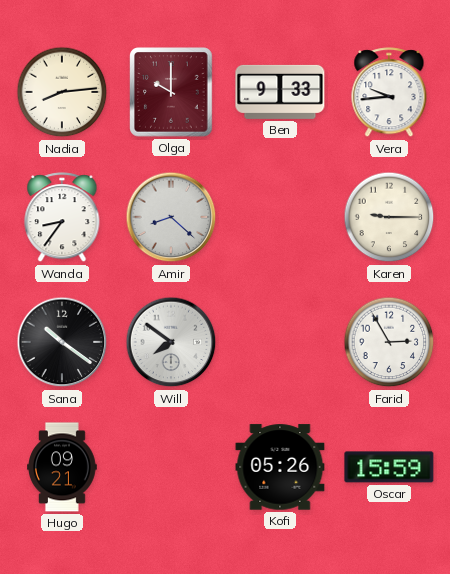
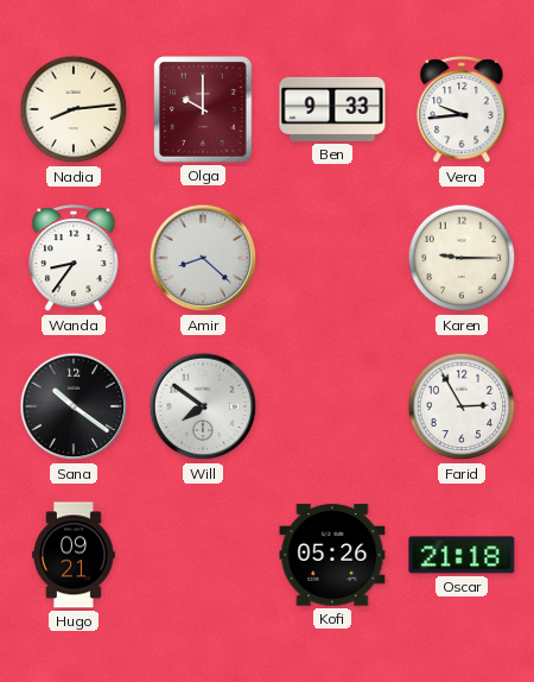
Oscar: 15:59 -> 21:18
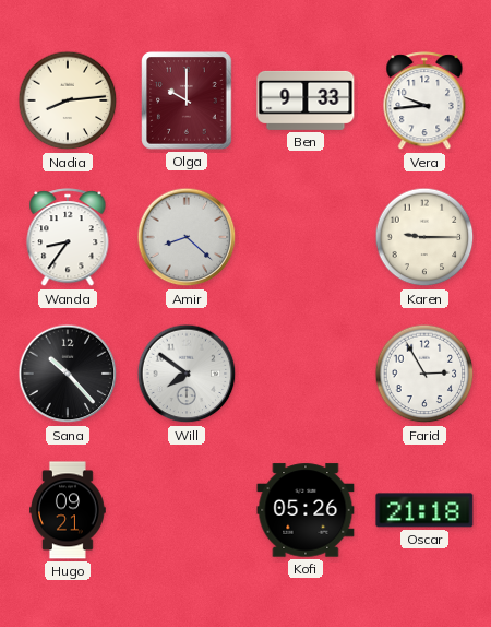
Sana: 10:21 -> 10:23
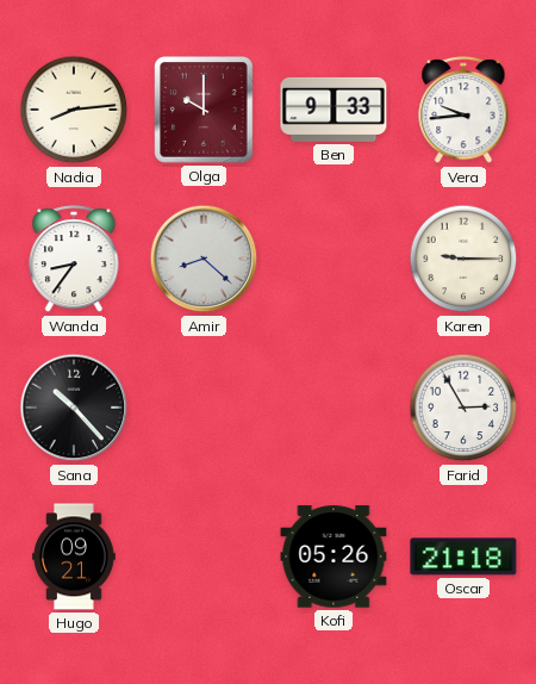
Will: 7:51 -> none
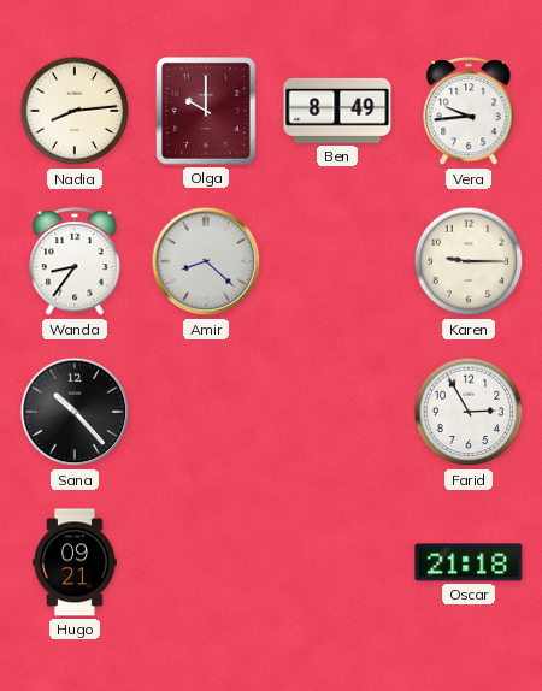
Ben: 9:33 -> 8:49
Kofi: 05:26 -> none
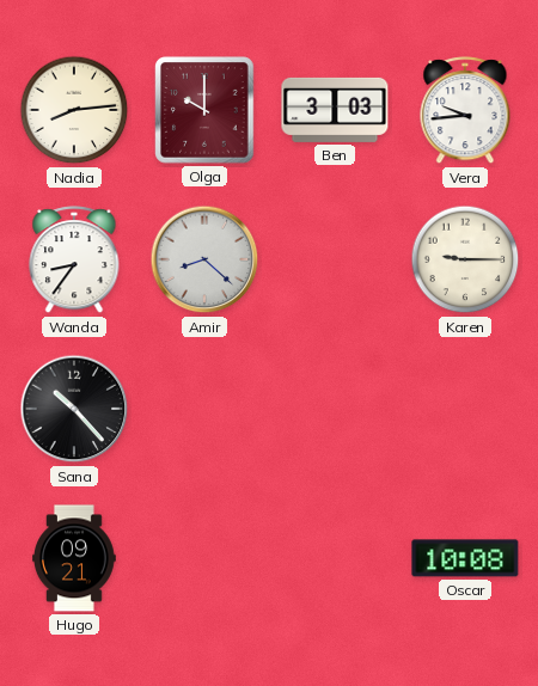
Ben: 8:49 -> 3:03
Farid: 2:55 -> none
Oscar: 21:18 -> 10:08
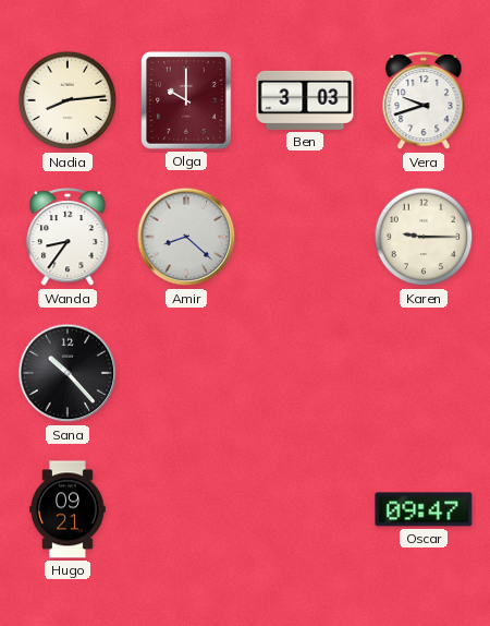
Vera: 9:44 -> 9:42
Oscar: 10:08 -> 09:47
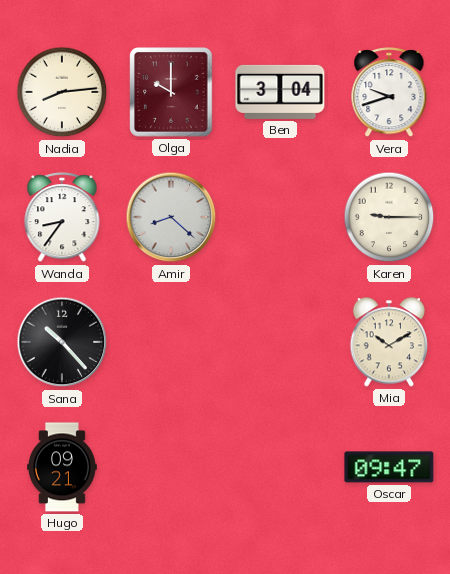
Ben: 3:03 -> 3:04
Mia: none -> 10:10
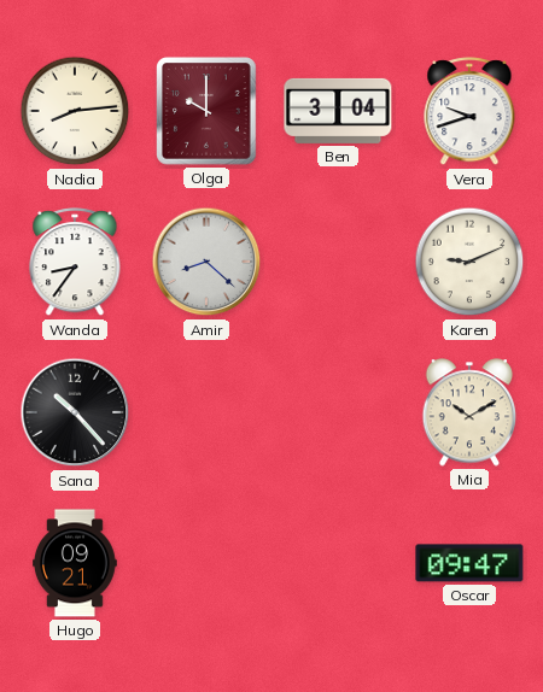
Karen: 9:15 -> 9:11
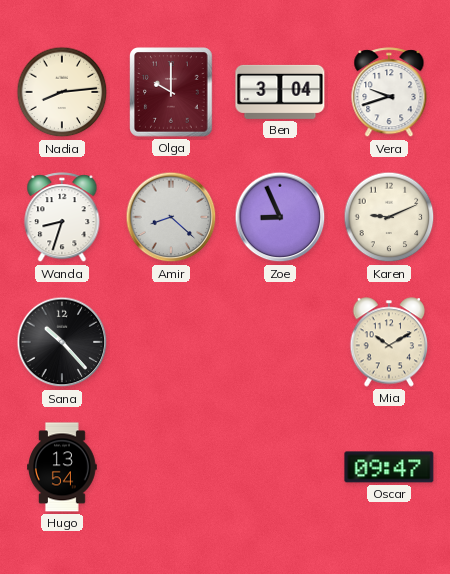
Wanda: 8:36 -> 8:33
Zoe: none -> 8:56
Hugo: 09:21 -> 13:54
